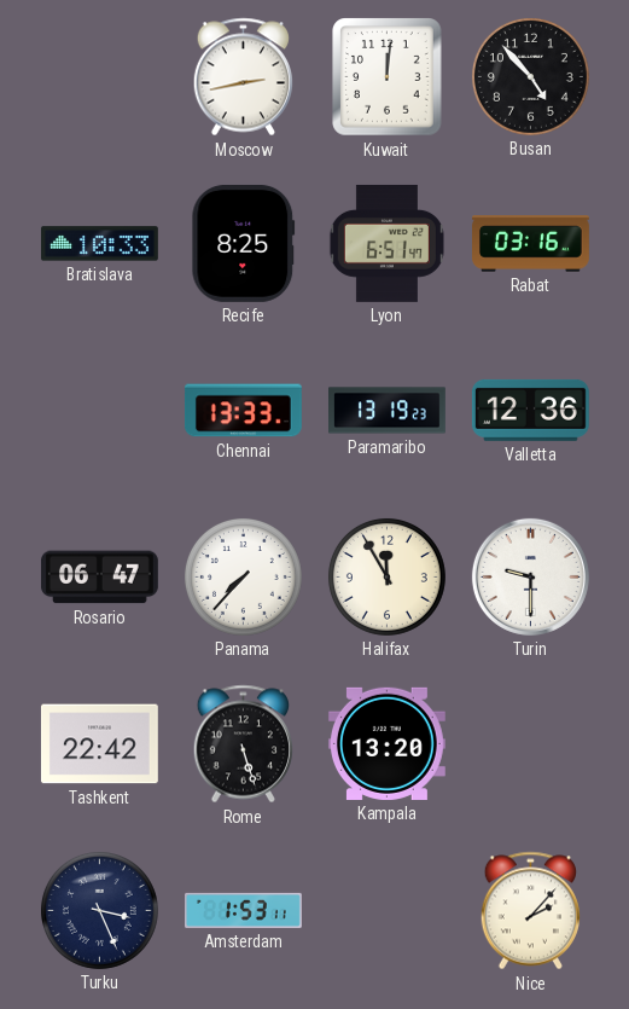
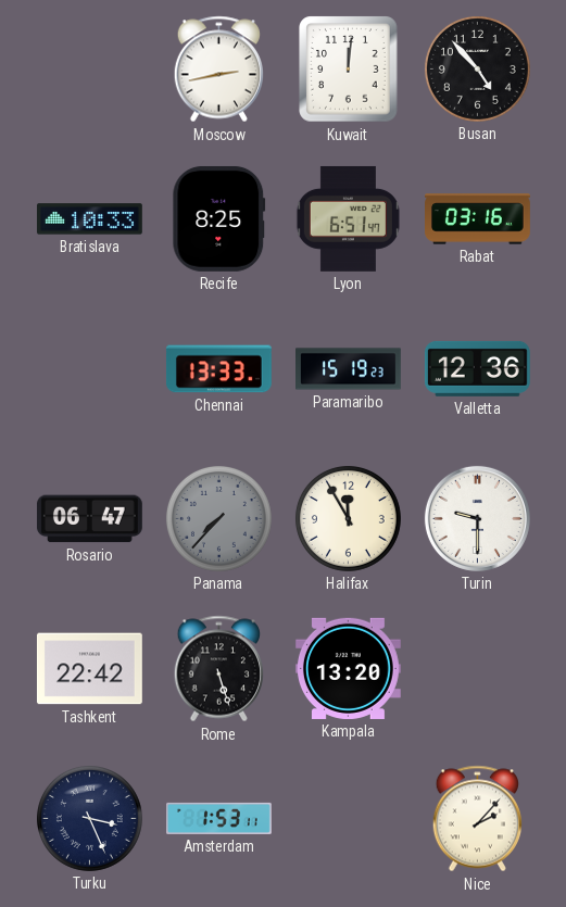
Paramaribo: 13:19 -> 15:19
Panama dial: white -> grey
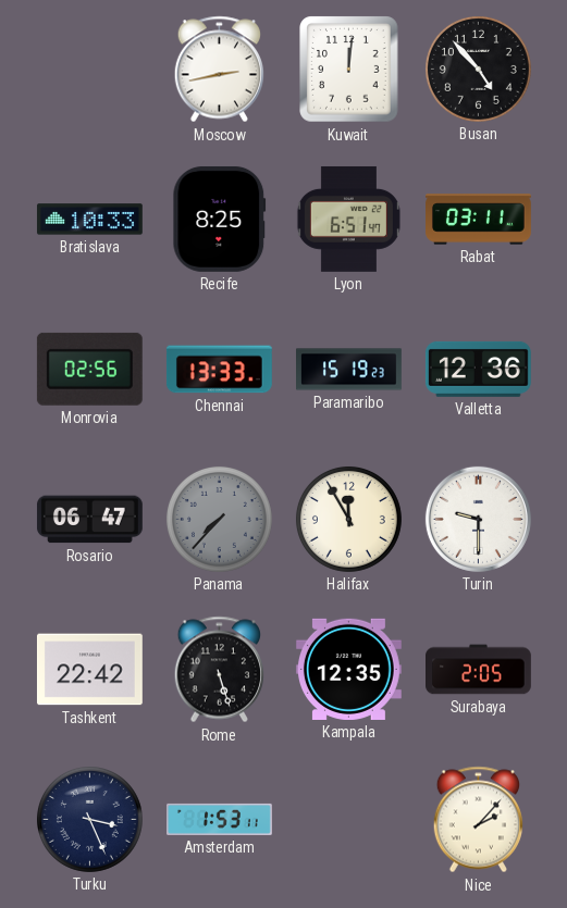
Rabat: 03:16 -> 03:11
Monrovia: none -> 02:56
Kampala: 13:20 -> 12:35
Surabaya: none -> 2:05
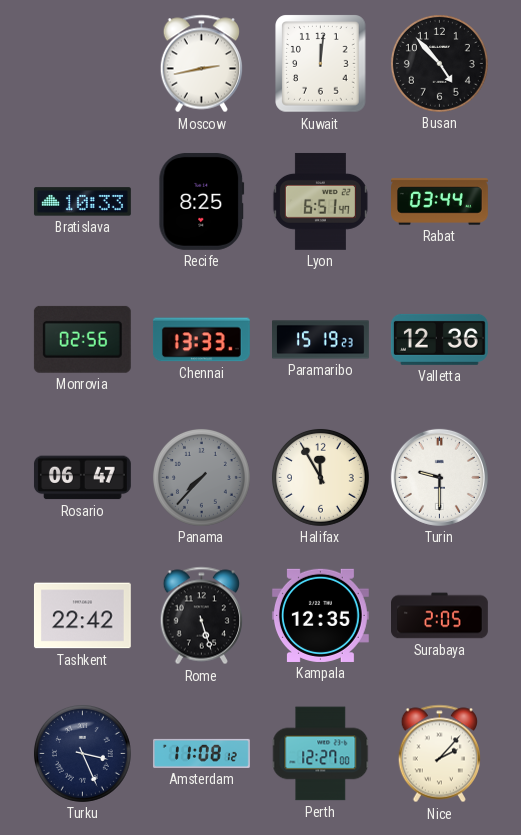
Rabat: 03:11 -> 03:44
Amsterdam: 1:53 -> 11:08
Perth: none -> 12:27
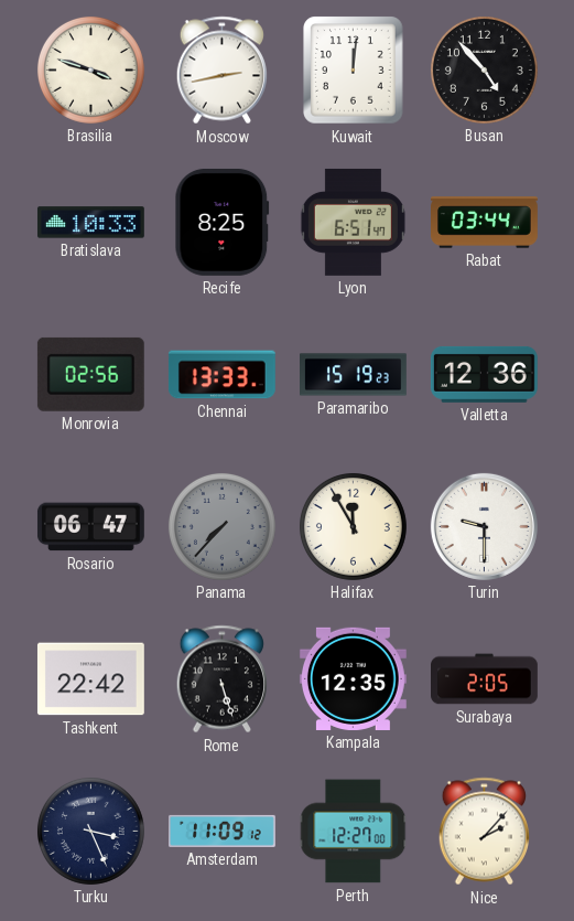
Brasilia: none -> 3:48
Amsterdam: 11:08 -> 11:09
